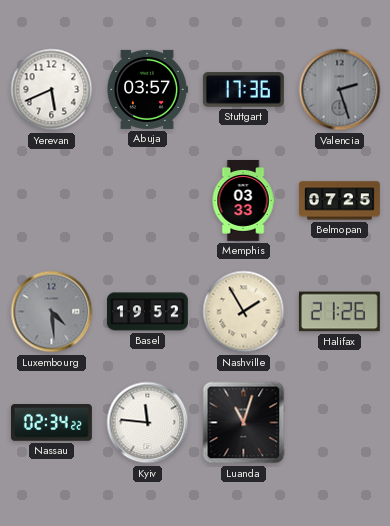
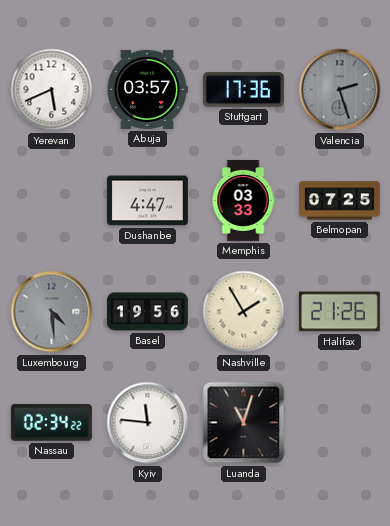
Dushanbe: none -> 4:47
Basel: 19:52 -> 19:56
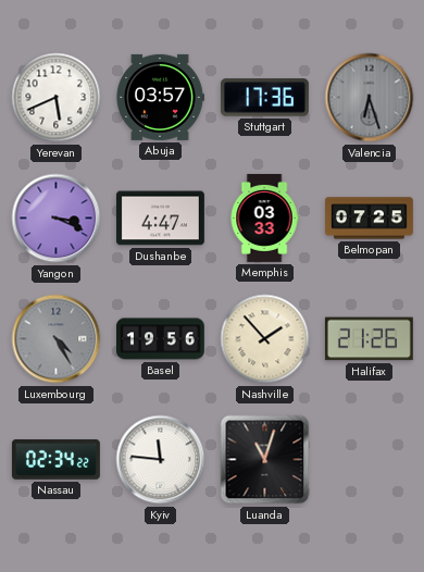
Valencia: 2:27 -> 6:27
Yangon: none -> 3:19
Luxembourg: 4:29 -> 4:25
Nashville: 1:55 -> 1:53
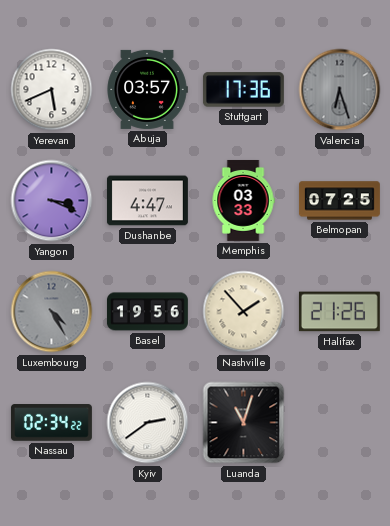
Kyiv: 11:46 -> 2:39
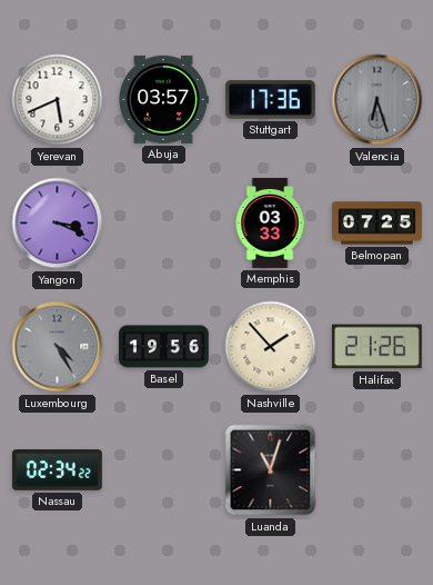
Dushanbe: 4:47 -> none
Kyiv: 2:39 -> none
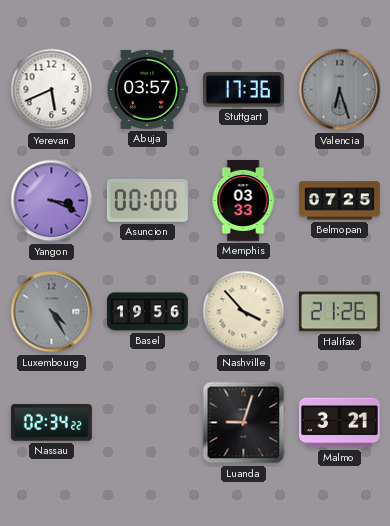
Asuncion: none -> 00:00
Nashville: 1:53 -> 3:53
Luanda: 11:03 -> 9:03
Malmo: none -> 3:21
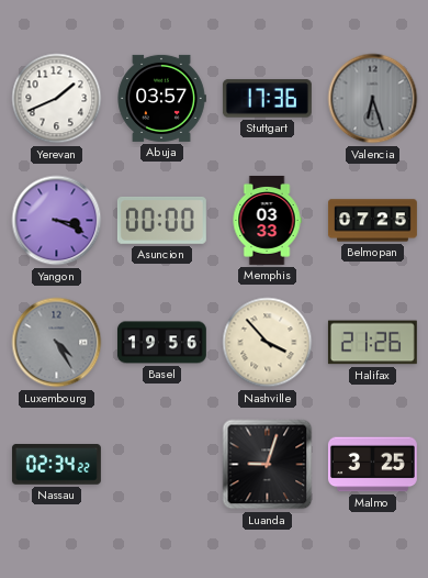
Yerevan: 5:41 -> 1:41
Malmo: 3:21 -> 3:25
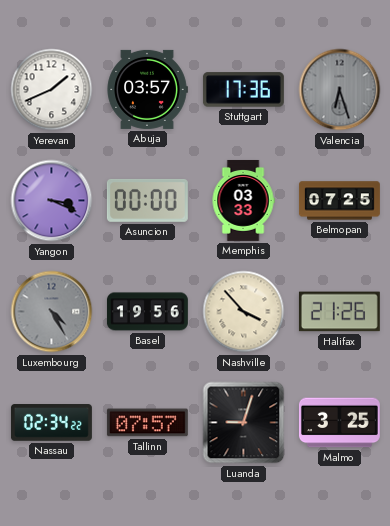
Tallinn: none -> 07:57
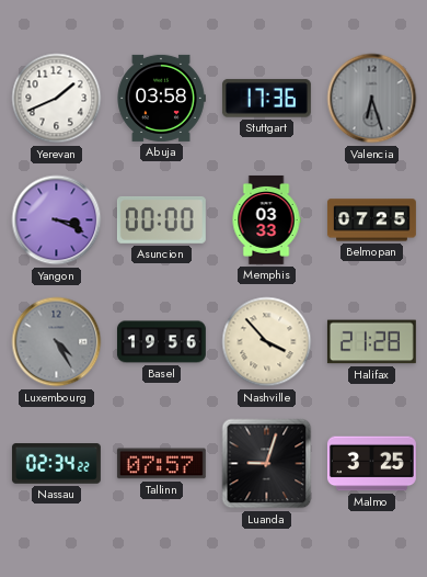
Abuja: 03:57 -> 03:58
Halifax: 21:26 -> 21:28
